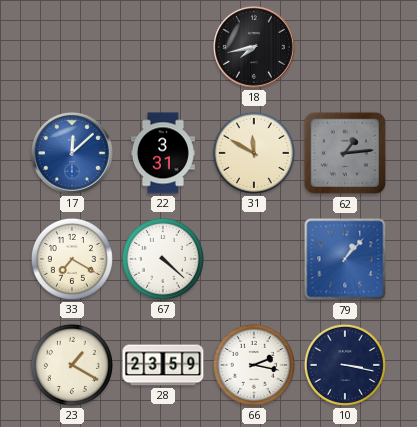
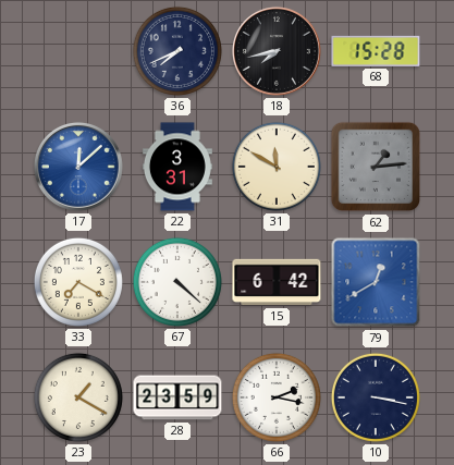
36: none -> 7:41
68: none -> 15:28
15: none -> 6:42
79: 1:07 -> 12:40
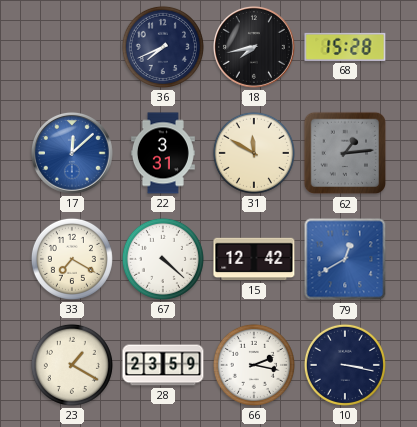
15: 6:42 -> 12:42
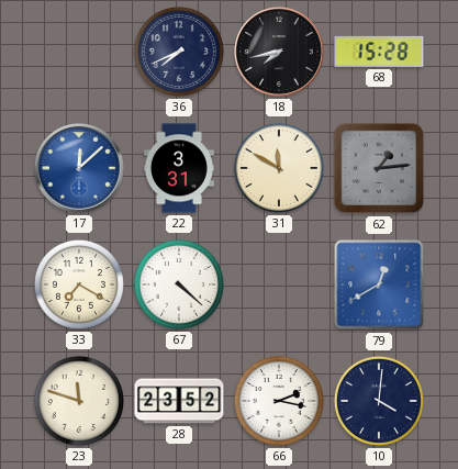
15: 12:42 -> none
23: 1:20 -> 11:48
28: 23:59 -> 23:52
10: 3:17 -> 4:01
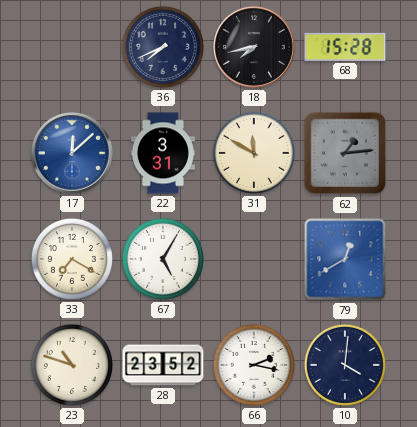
67: 4:22 -> 5:05
23: 11:48 -> 10:48
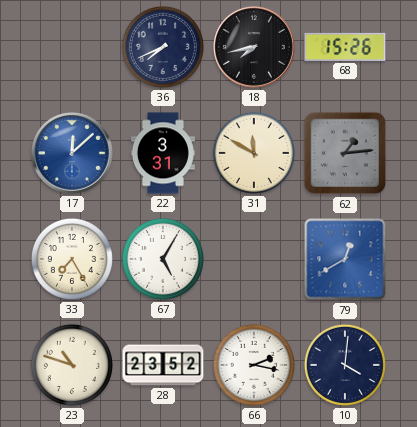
68: 15:28 -> 15:26
33: 7:20 -> 7:25
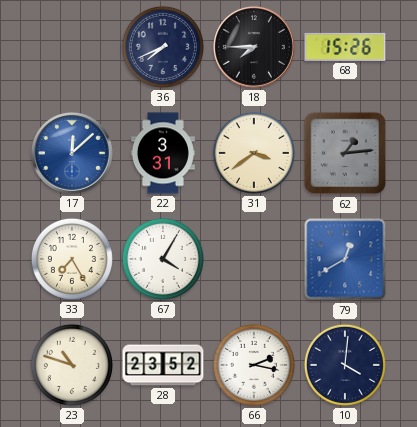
18: 7:43 -> 7:45
31: 11:50 -> 3:39
67: 5:05 -> 4:05
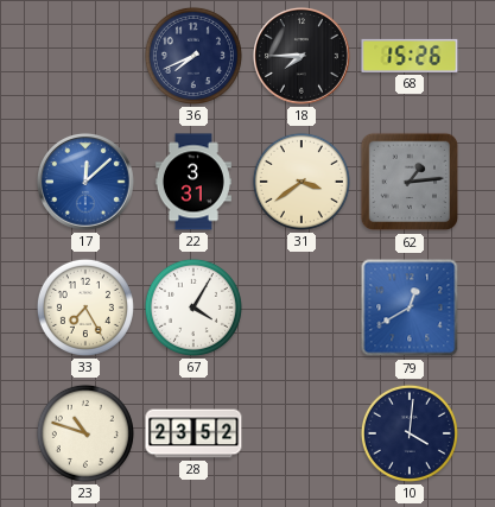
66: 2:17 -> none
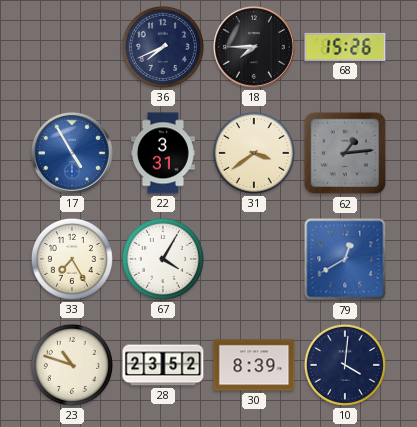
17: 12:08 -> 4:55
30: none -> 8:39
